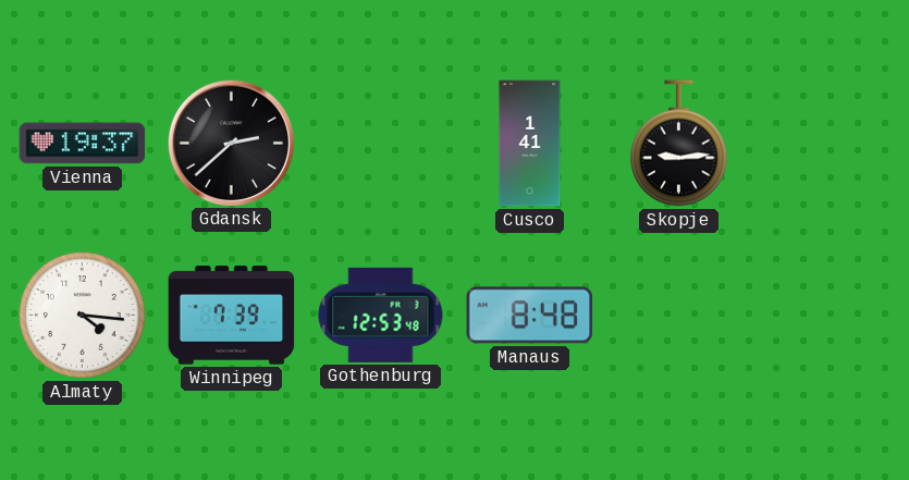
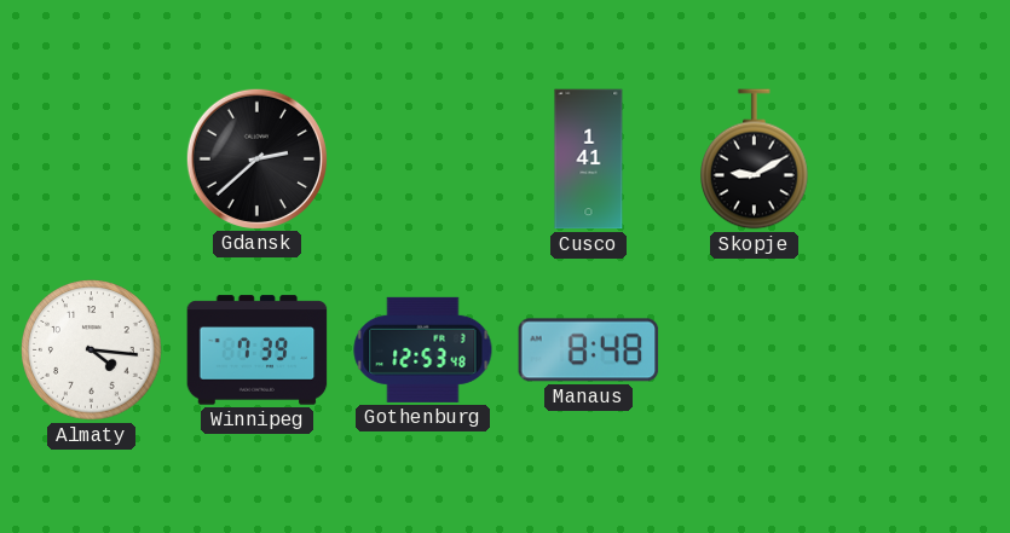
Vienna: 19:37 -> none
Skopje: 9:14 -> 9:10
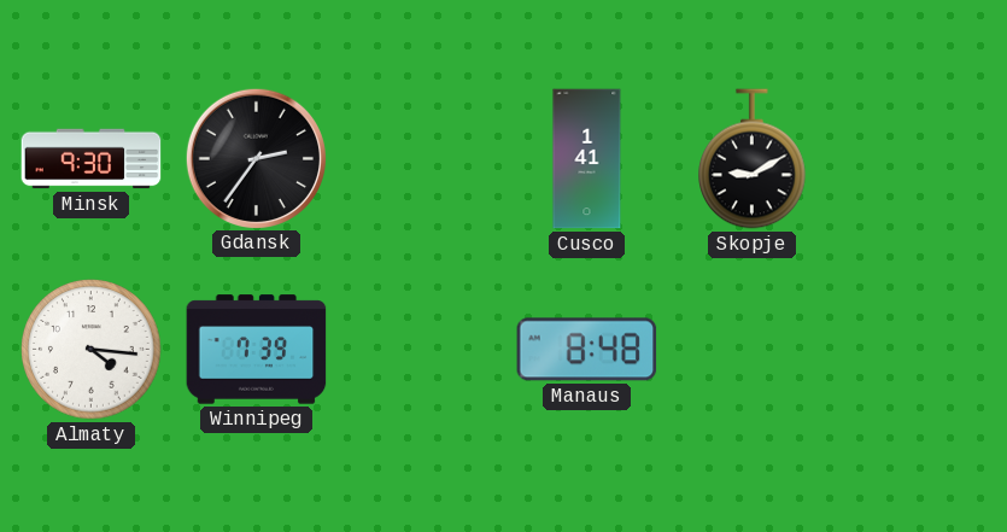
Minsk: none -> 9:30
Gdansk: 2:38 -> 2:36
Gothenburg: 12:53 -> none
